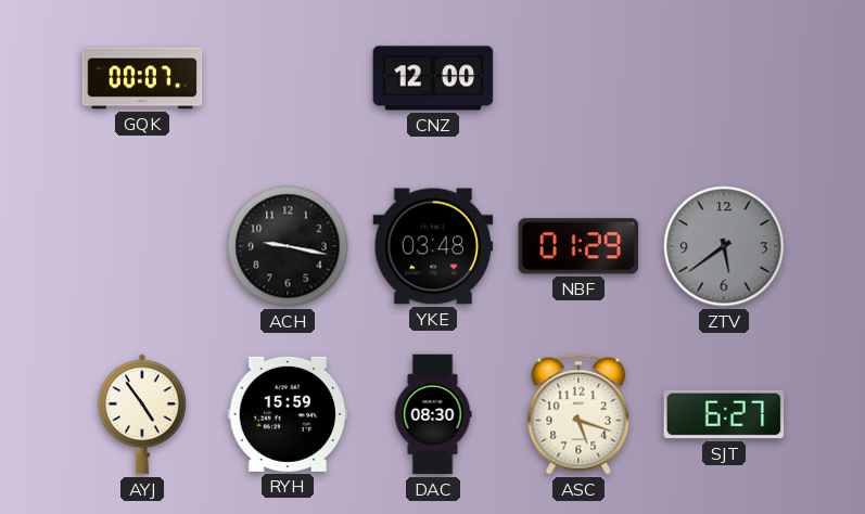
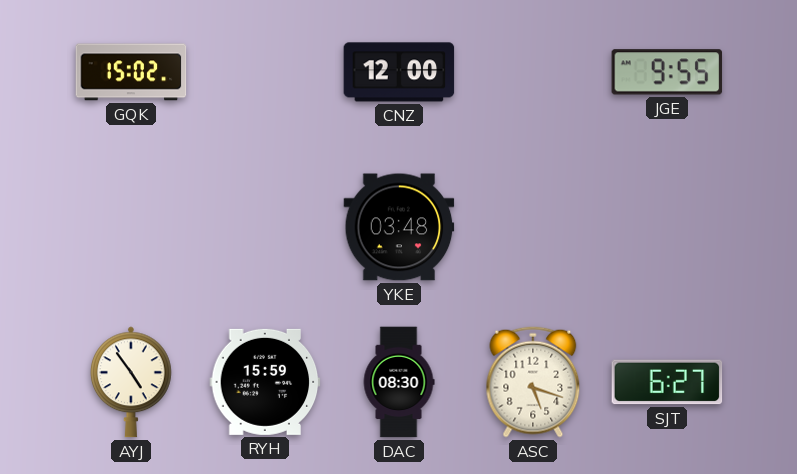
GQK: 00:07 -> 15:02
JGE: none -> 9:55
ACH: 9:17 -> none
NBF: 01:29 -> none
ZTV: 5:39 -> none
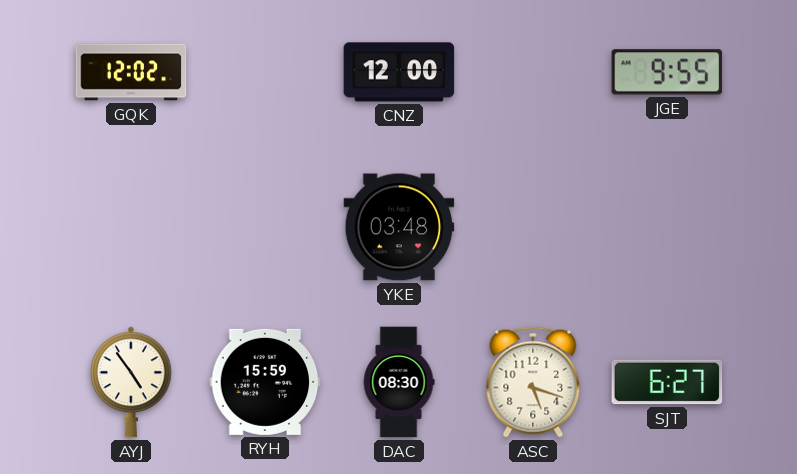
GQK: 15:02 -> 12:02
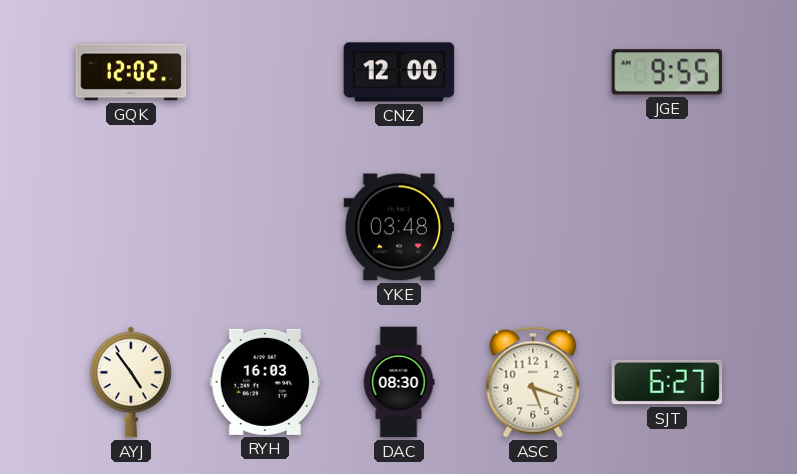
RYH: 15:59 -> 16:03
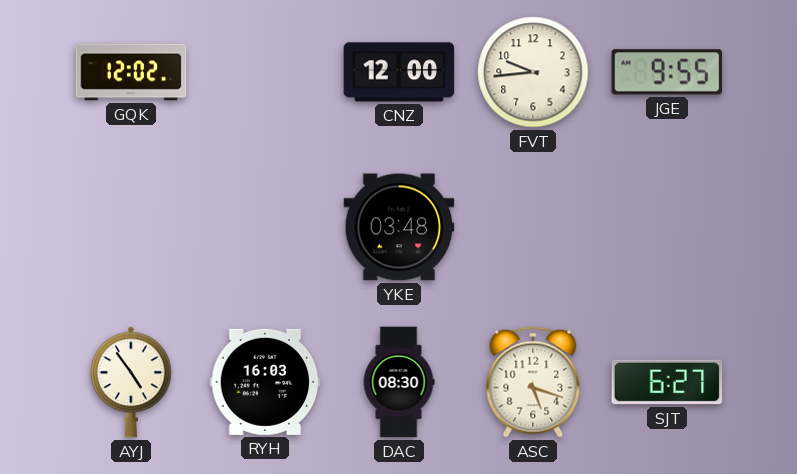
FVT: none -> 9:44
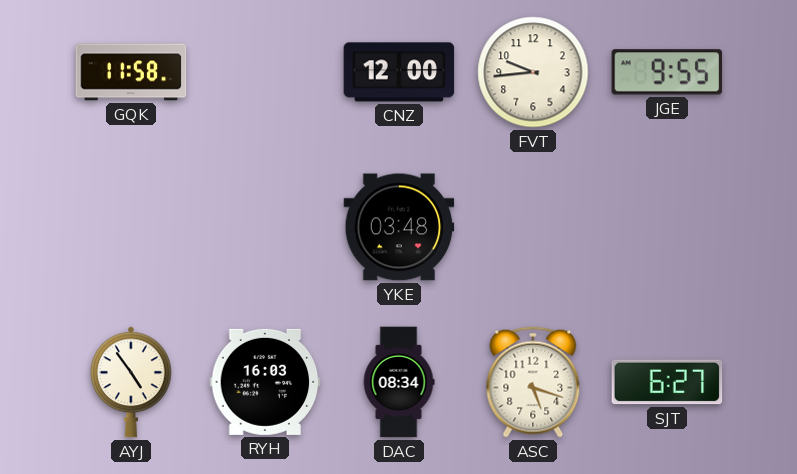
GQK: 12:02 -> 11:58
DAC: 08:30 -> 08:34
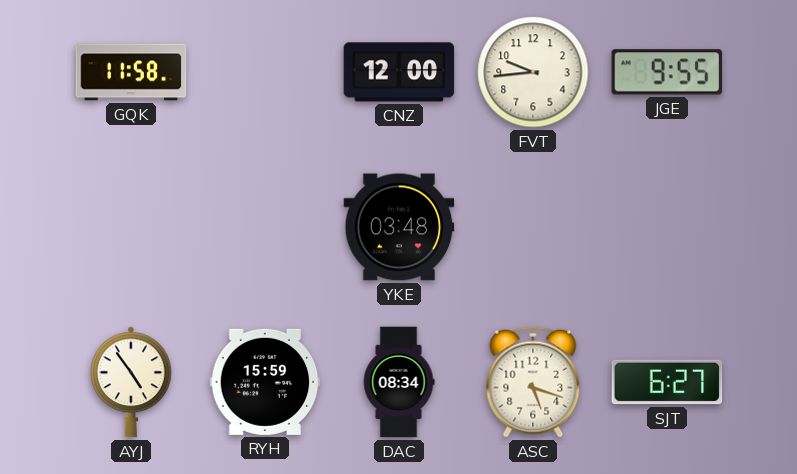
RYH: 16:03 -> 15:59
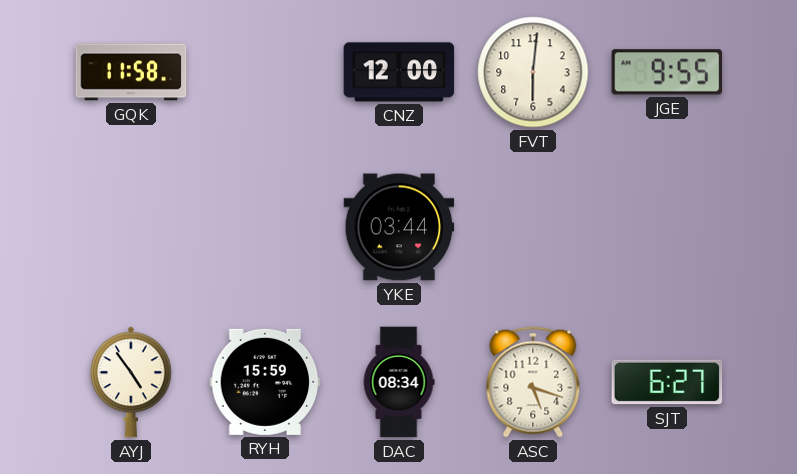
FVT: 9:44 -> 6:01
YKE: 03:48 -> 03:44
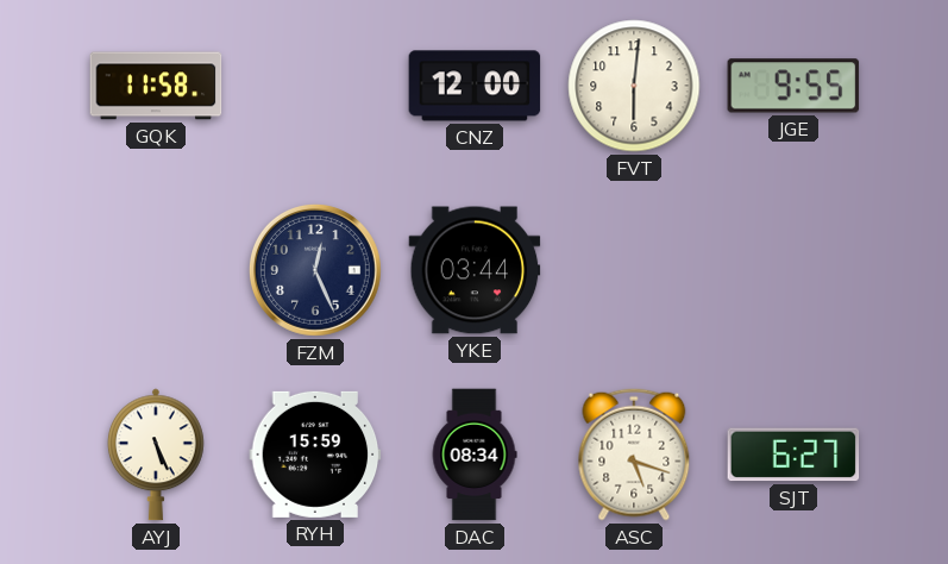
FZM: none -> 12:26
AYJ: 4:54 -> 5:26
